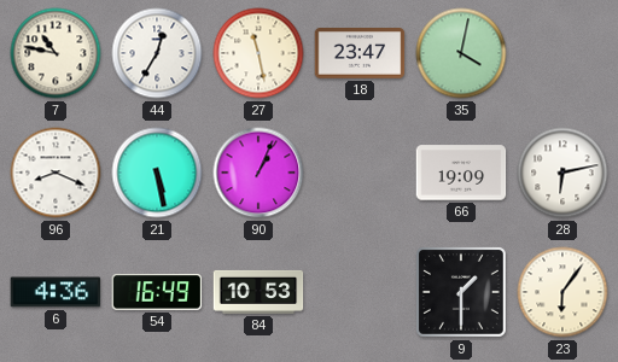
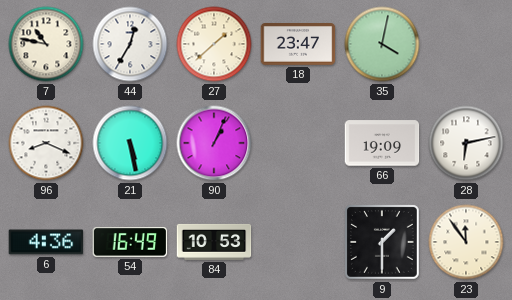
27: 11:28 -> 1:38
23: 6:06 -> 11:54
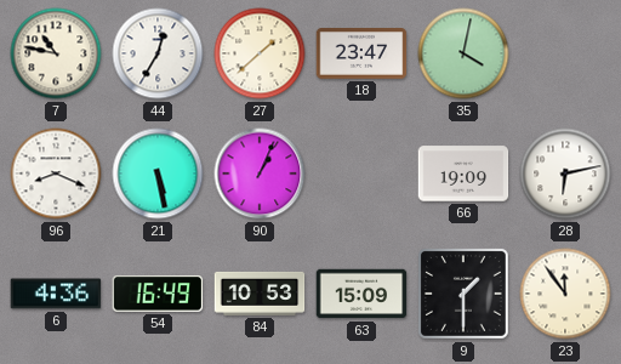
63: none -> 15:09
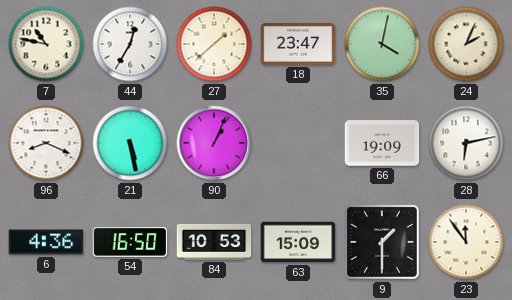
24: none -> 2:04
54: 16:49 -> 16:50
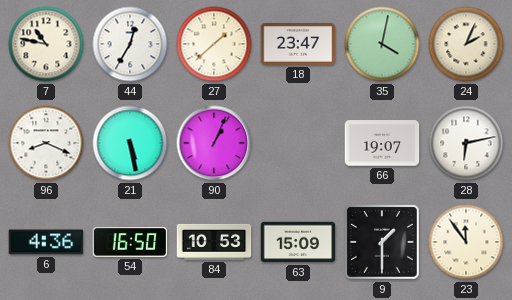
66: 19:09 -> 19:07
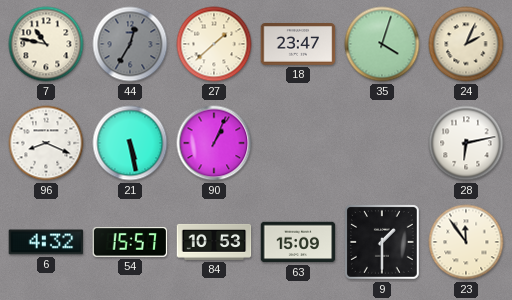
44 dial: white -> grey
35: 4:02 -> 4:03
66: 19:07 -> none
6: 4:36 -> 4:32
54: 16:50 -> 15:57
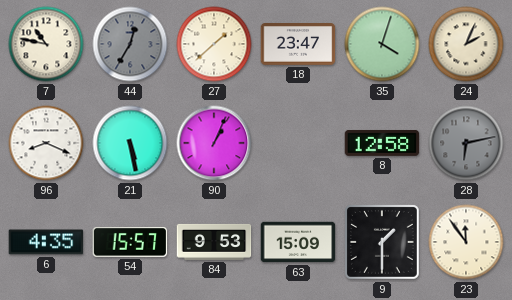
8: none -> 12:58
28 dial: white -> grey
6: 4:32 -> 4:35
84: 10:53 -> 9:53
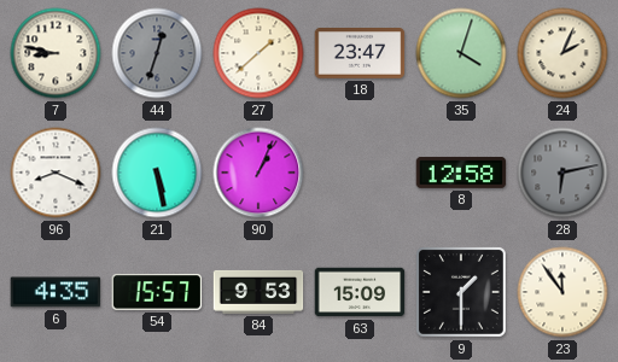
7: 10:47 -> 8:47
44: 12:35 -> 12:33
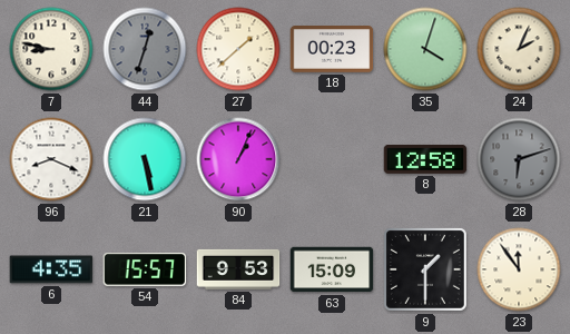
18: 23:47 -> 00:23
28: 6:13 -> 6:12
